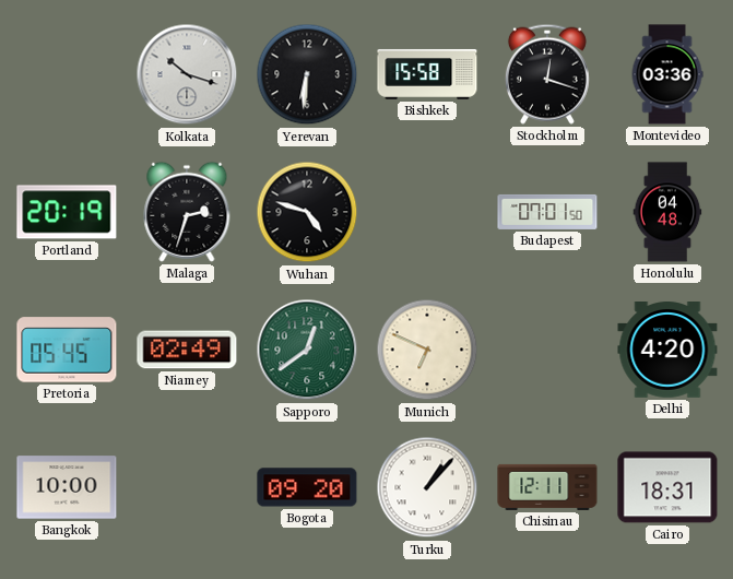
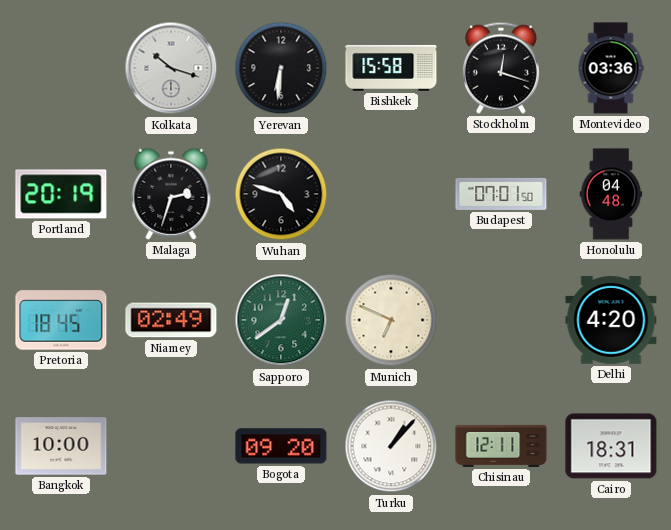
Pretoria: 05:45 -> 18:45
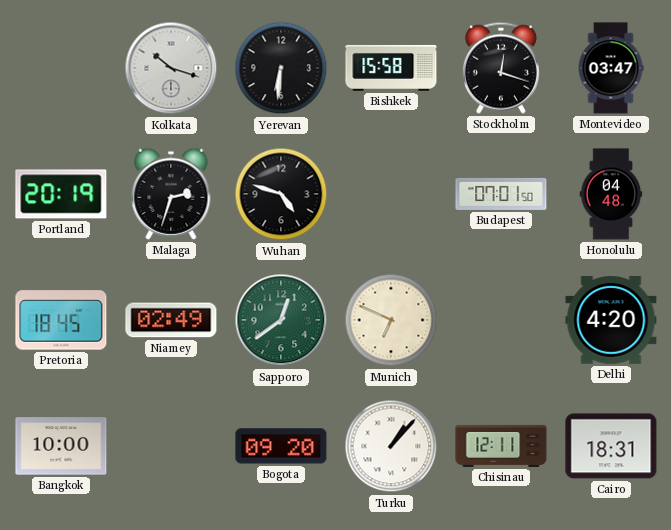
Montevideo: 03:36 -> 03:47
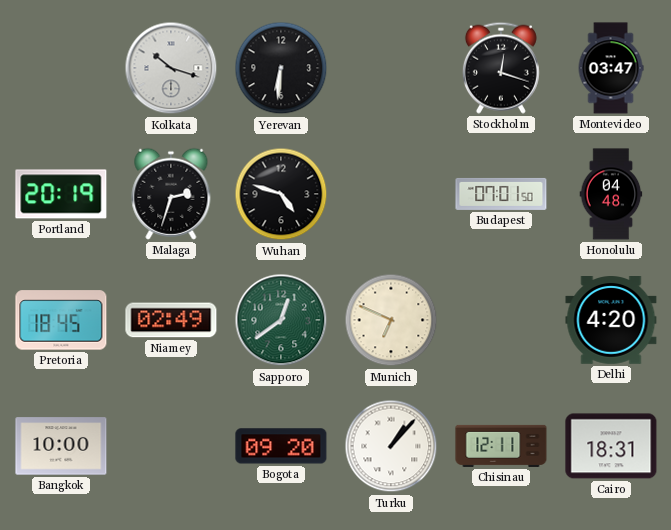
Bishkek: 15:58 -> none
